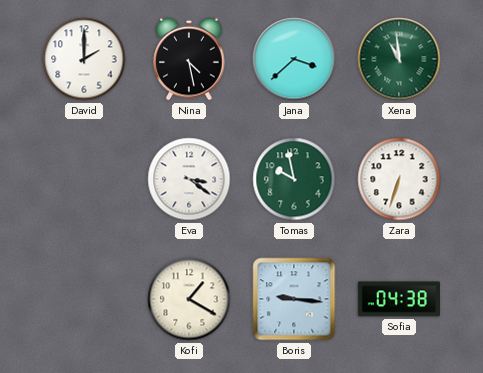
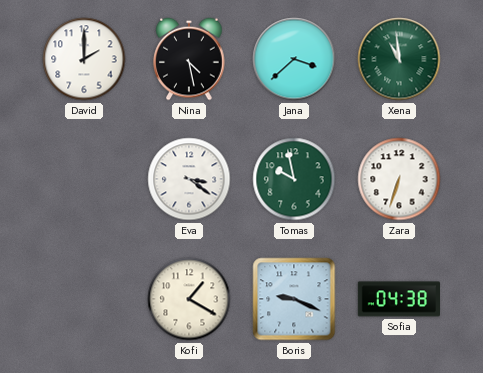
Boris: 9:16 -> 9:19
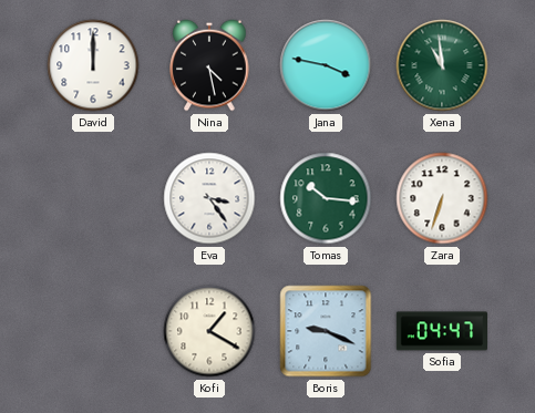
David: 2:00 -> 12:00
Jana: 3:38 -> 3:47
Eva: 3:21 -> 3:24
Tomas: 9:58 -> 10:16
Sofia: 04:38 -> 04:47
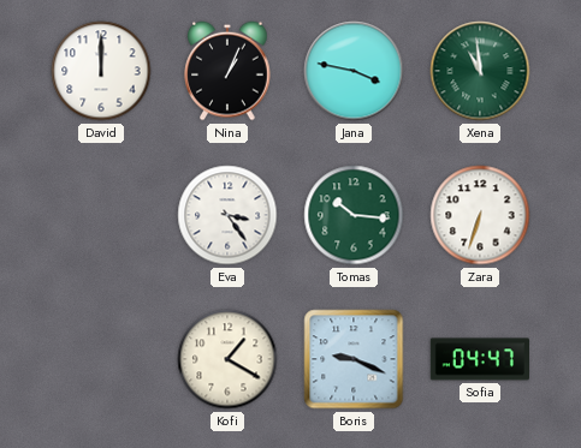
Nina: 4:28 -> 1:04
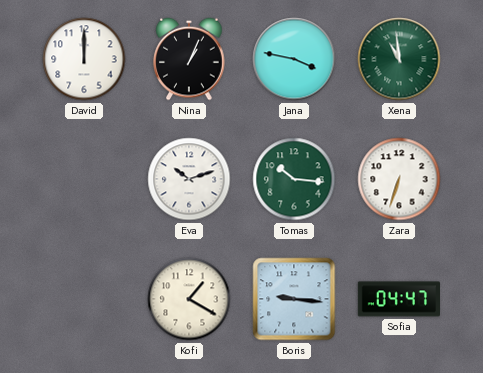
Eva: 3:24 -> 10:12
Boris: 9:19 -> 9:16
